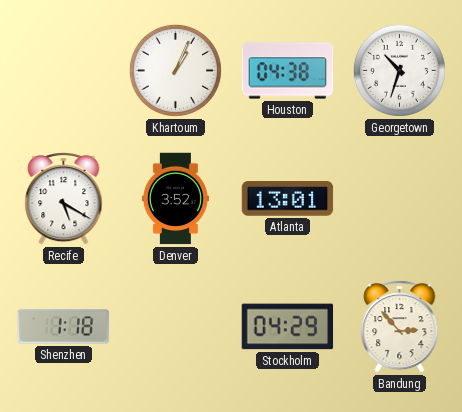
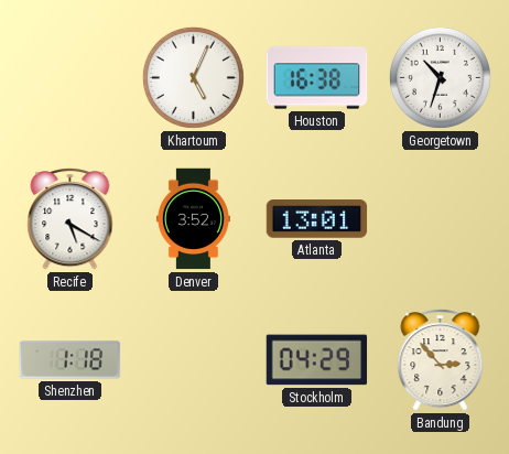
Khartoum: 1:04 -> 5:04
Houston: 04:38 -> 16:38
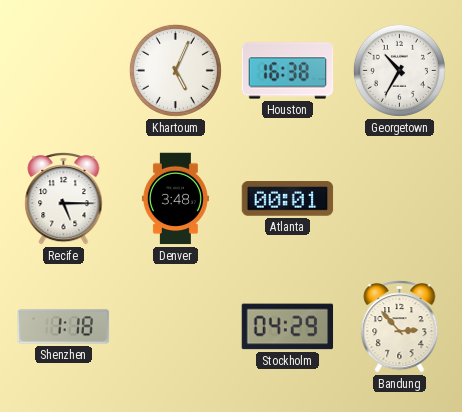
Georgetown: 10:33 -> 10:35
Recife: 5:20 -> 5:15
Denver: 3:52 -> 3:48
Atlanta: 13:01 -> 00:01
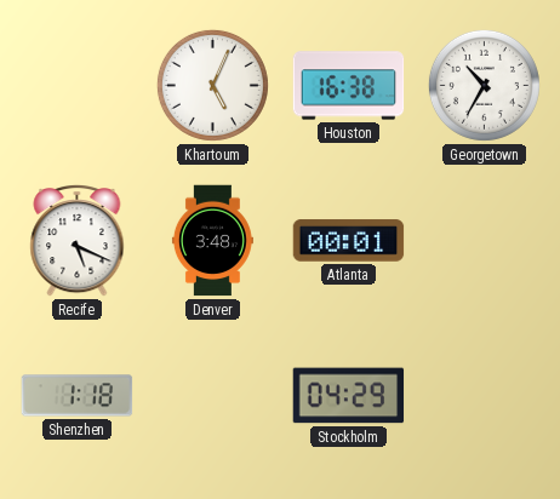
Recife: 5:15 -> 5:19
Bandung: 2:53 -> none
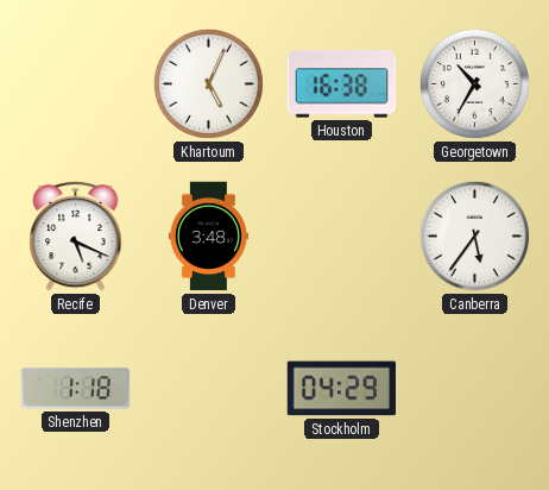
Atlanta: 00:01 -> none
Canberra: none -> 5:36
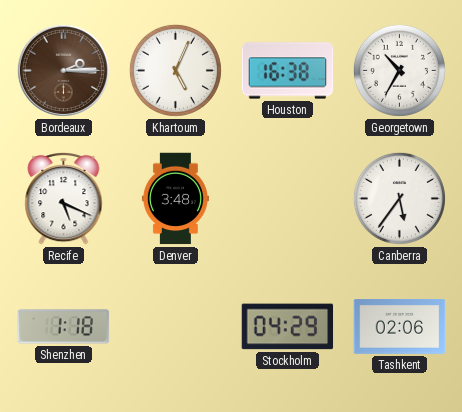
Bordeaux: none -> 2:15
Tashkent: none -> 02:06
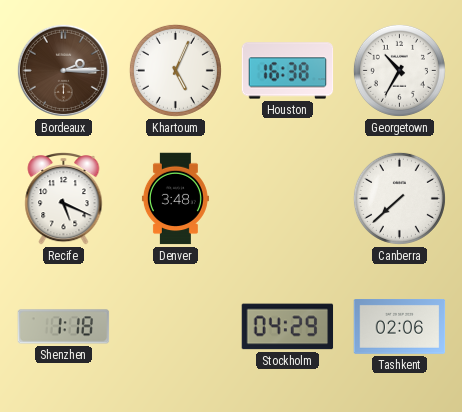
Canberra: 5:36 -> 7:38
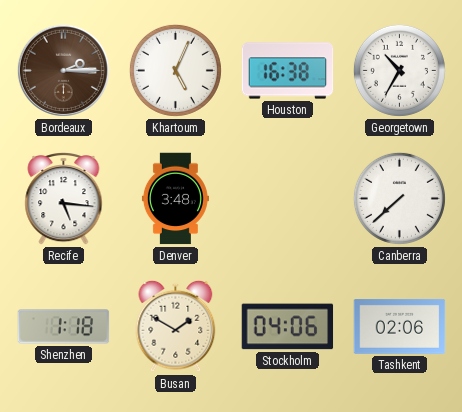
Recife: 5:19 -> 5:16
Busan: none -> 1:50
Stockholm: 04:29 -> 04:06
